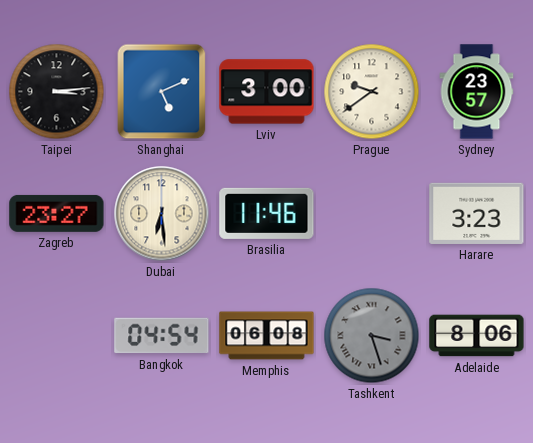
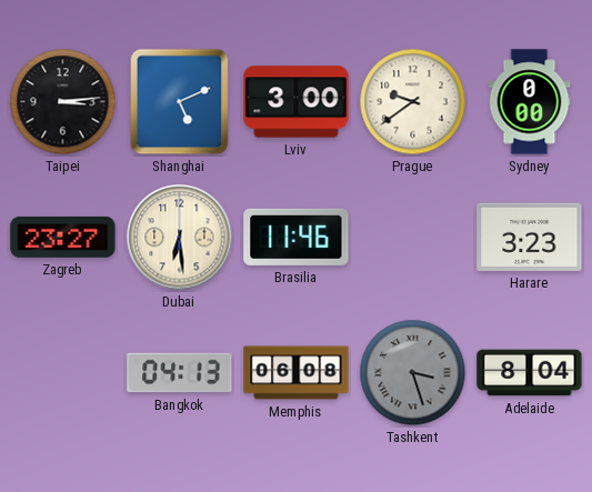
Sydney: 23:57 -> 0:00
Bangkok: 04:54 -> 04:13
Adelaide: 8:06 -> 8:04
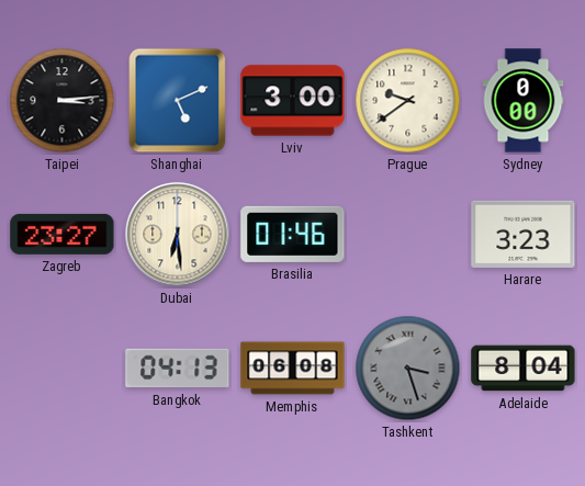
Brasilia: 11:46 -> 01:46
